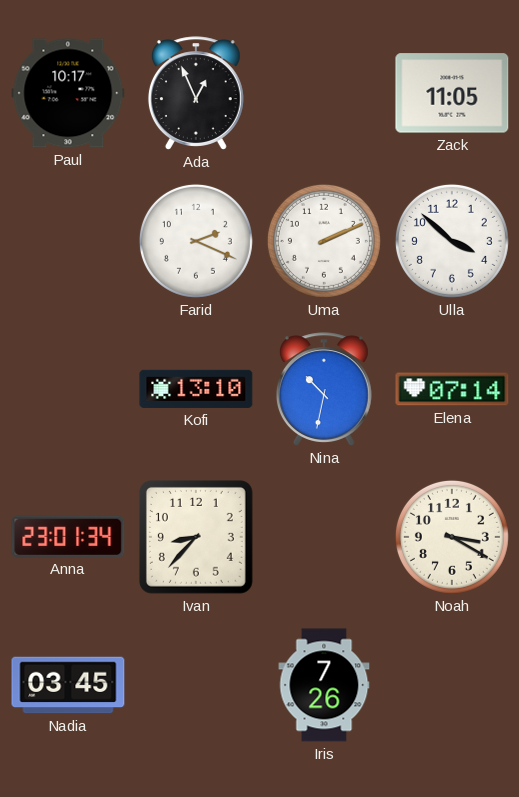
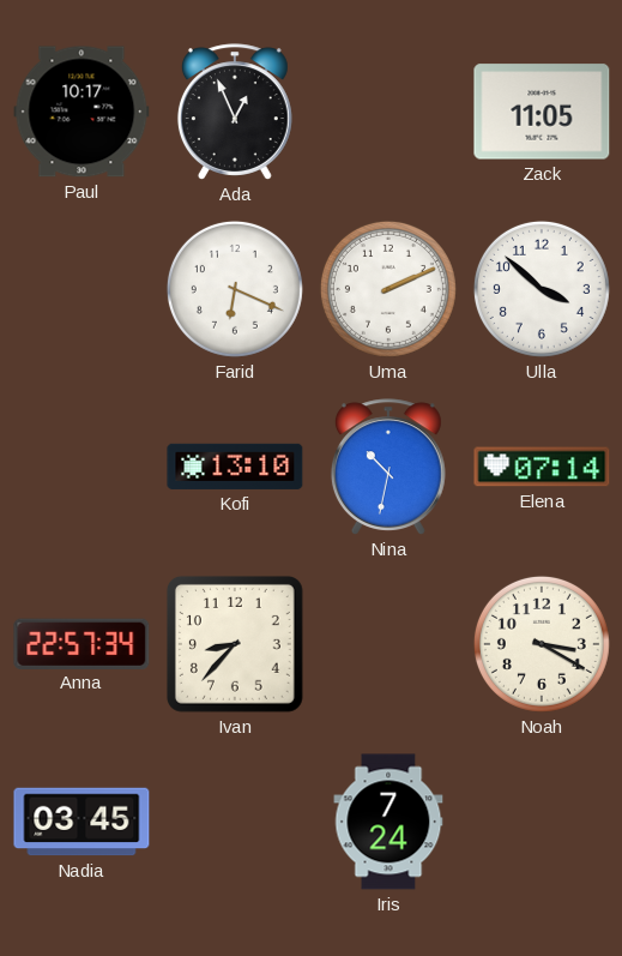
Farid: 2:19 -> 6:19
Anna: 23:01 -> 22:57
Iris: 7:26 -> 7:24
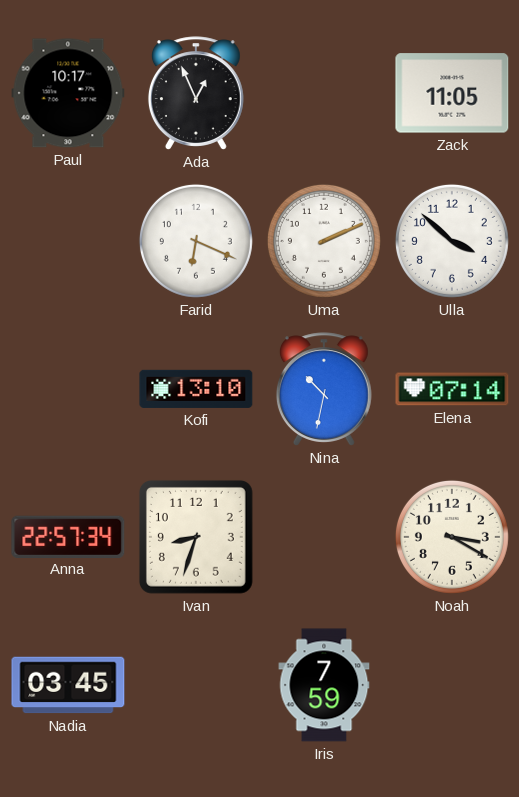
Ivan: 8:37 -> 8:33
Iris: 7:24 -> 7:59
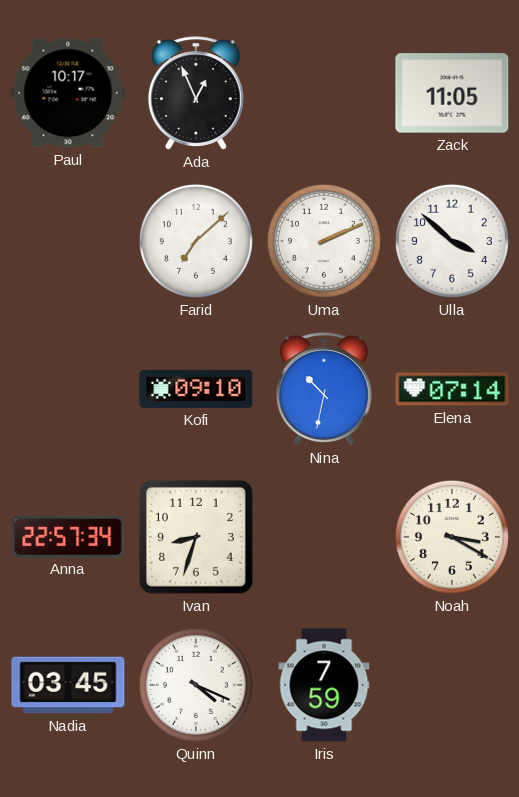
Farid: 6:19 -> 7:08
Kofi: 13:10 -> 09:10
Quinn: none -> 4:19
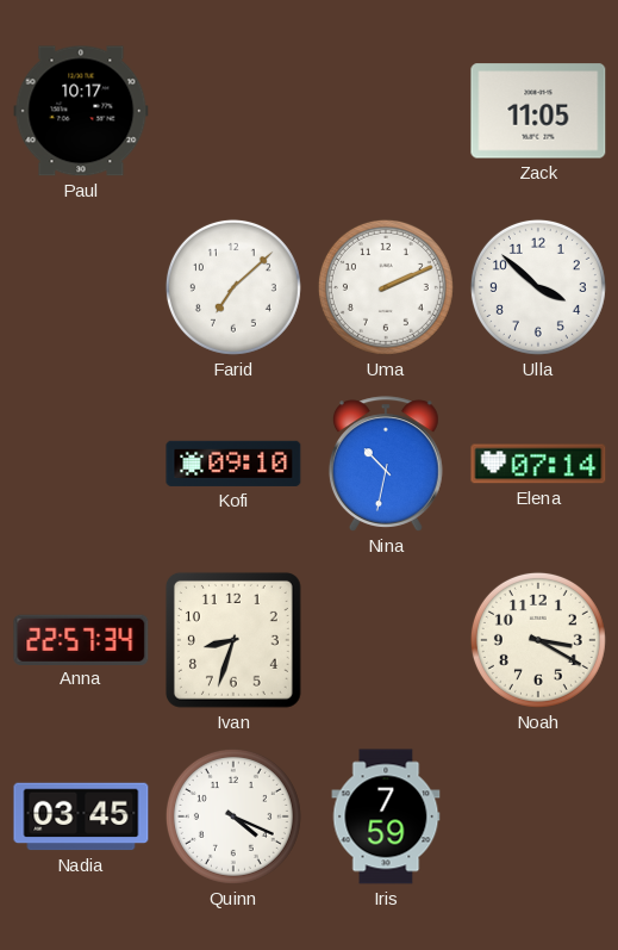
Ada: 12:56 -> none
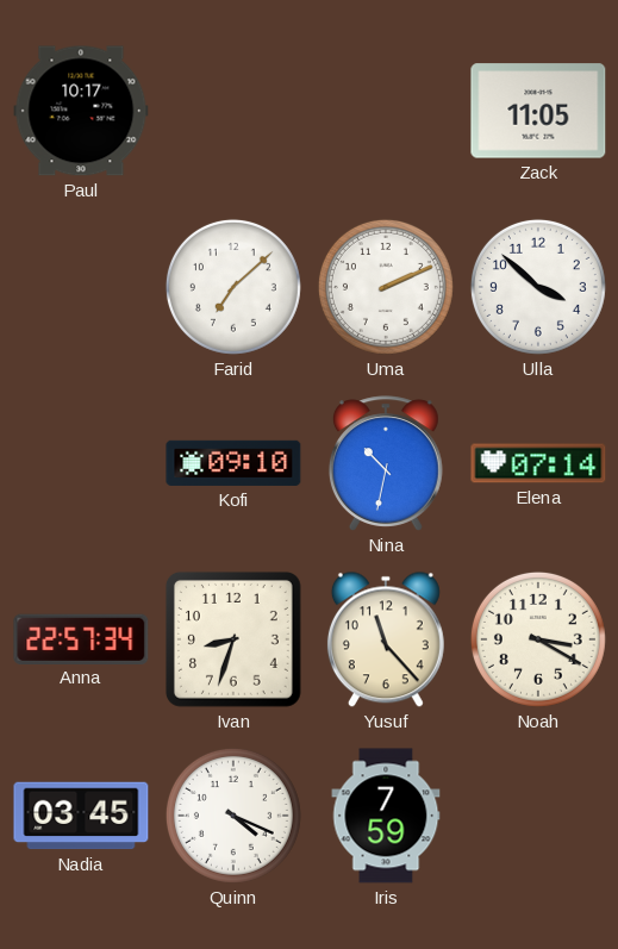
Yusuf: none -> 11:23
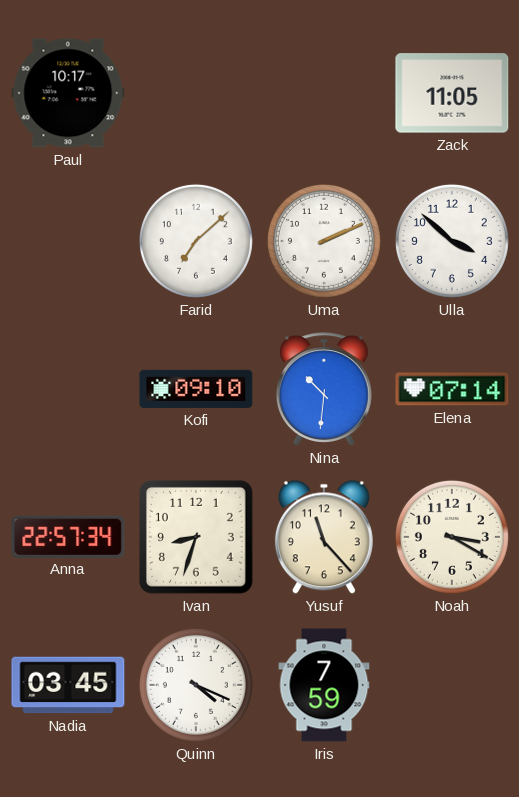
Nina: 10:32 -> 10:31
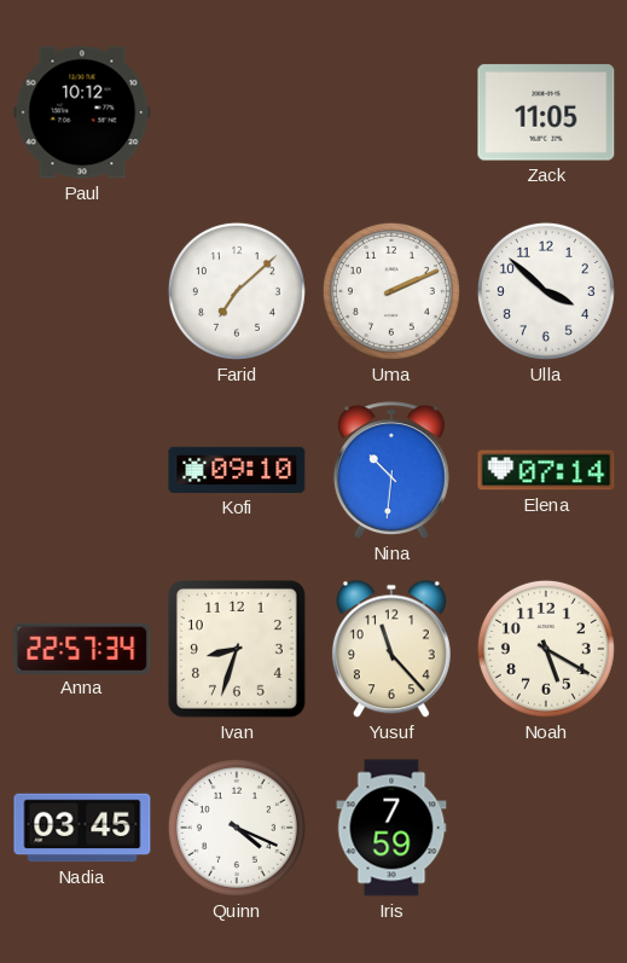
Paul: 10:17 -> 10:12
Noah: 3:20 -> 5:20
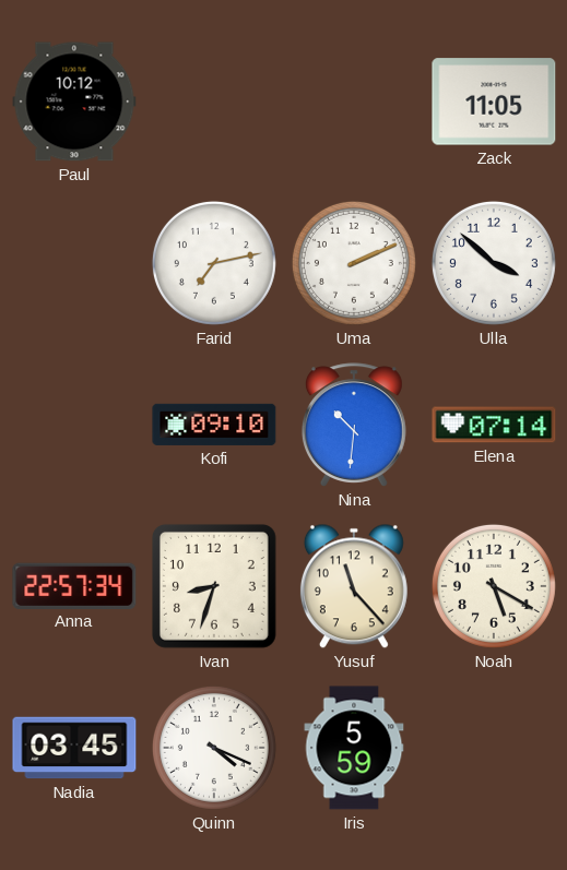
Farid: 7:08 -> 7:13
Iris: 7:59 -> 5:59
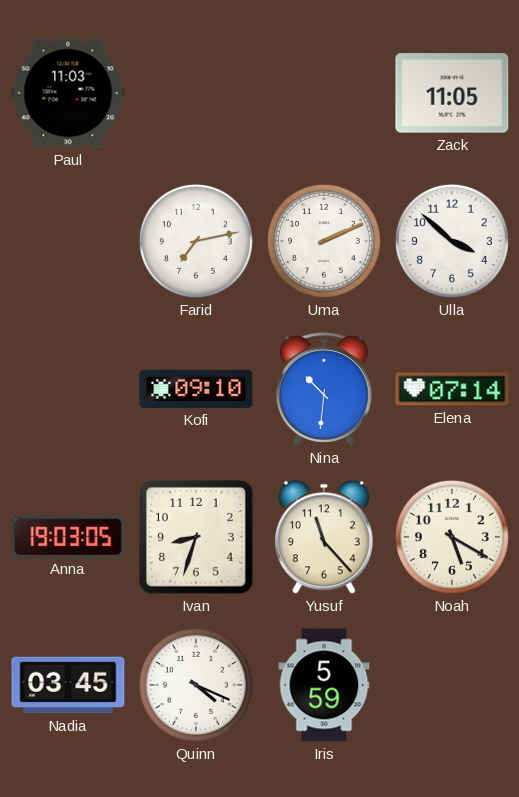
Paul: 10:12 -> 11:03
Anna: 22:57 -> 19:03
